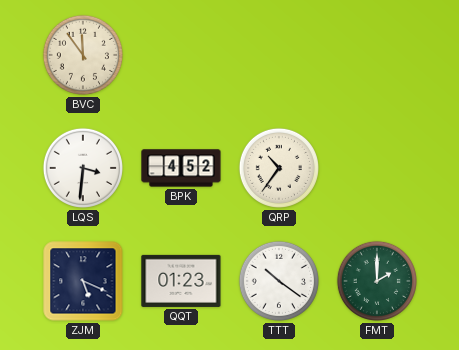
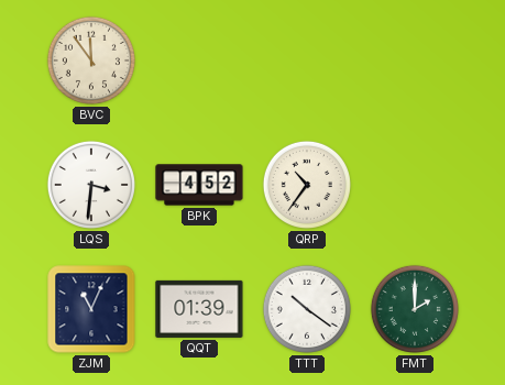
ZJM: 5:19 -> 11:04
QQT: 01:23 -> 01:39
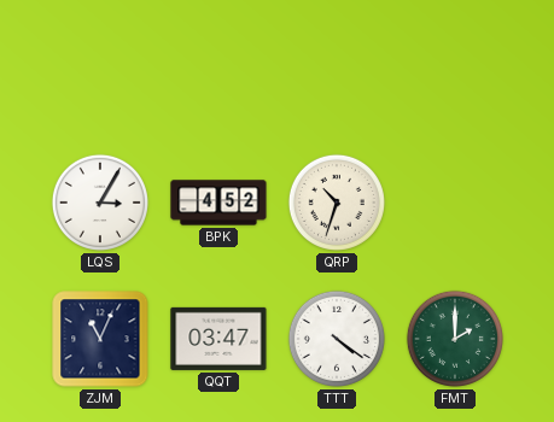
BVC: 11:54 -> none
LQS: 3:31 -> 3:05
QRP: 10:36 -> 10:33
QQT: 01:39 -> 03:47
TTT: 10:21 -> 4:21
